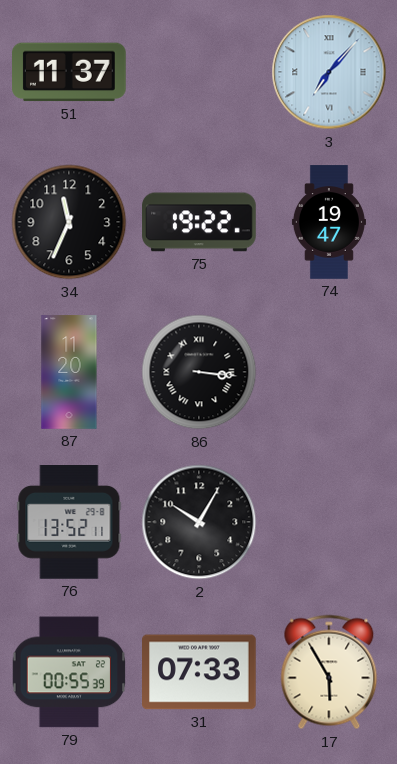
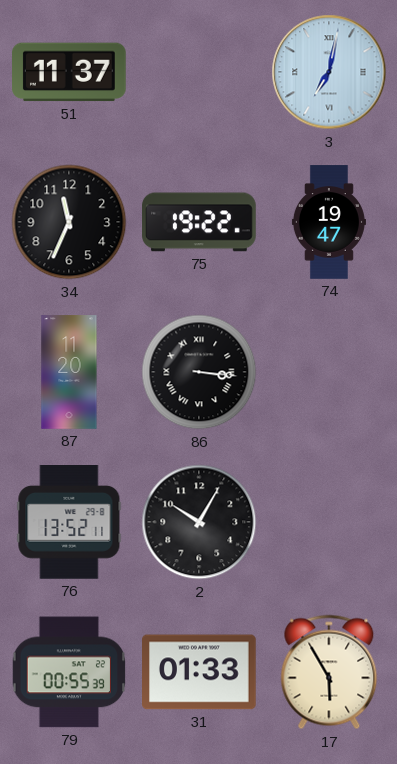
3: 7:07 -> 7:02
31: 07:33 -> 01:33
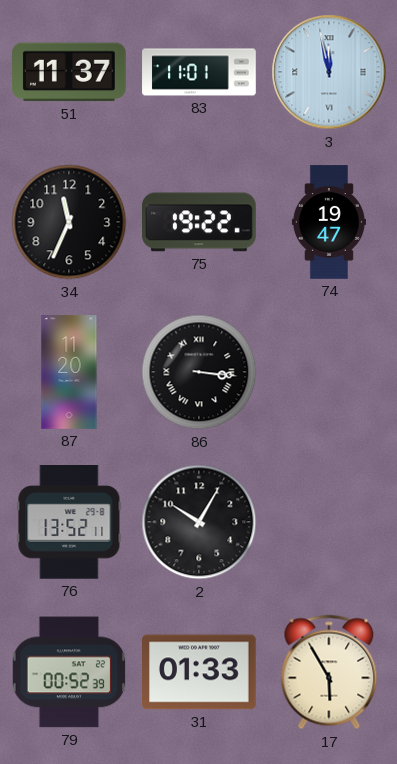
83: none -> 11:01
3: 7:02 -> 11:58
79: 00:55 -> 00:52
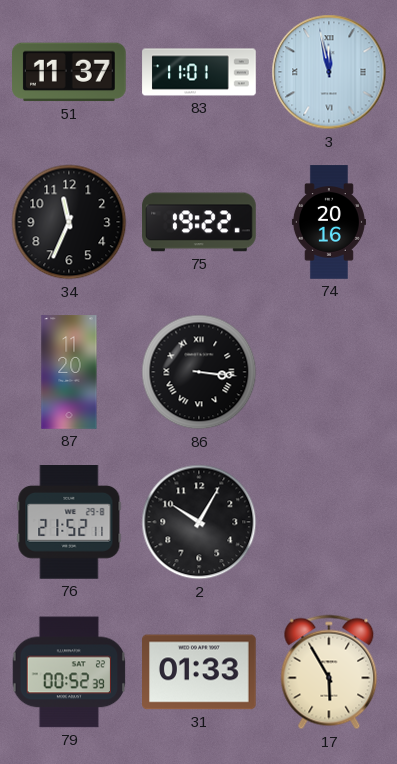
74: 19:47 -> 20:16
76: 13:52 -> 21:52
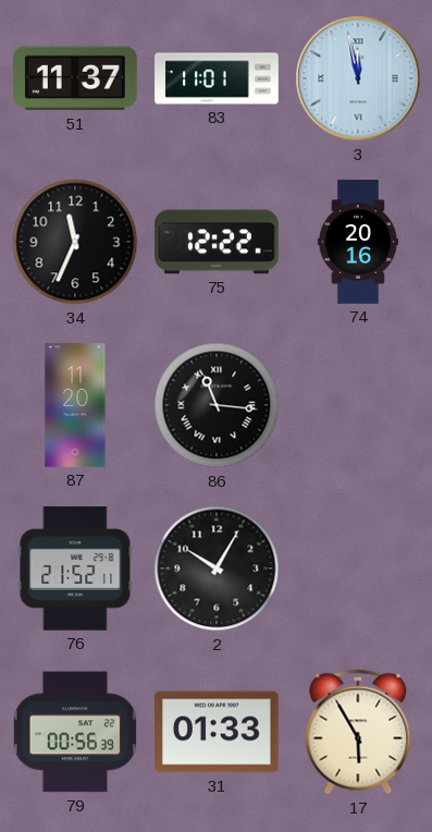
75: 19:22 -> 12:22
86: 3:16 -> 11:16
79: 00:52 -> 00:56
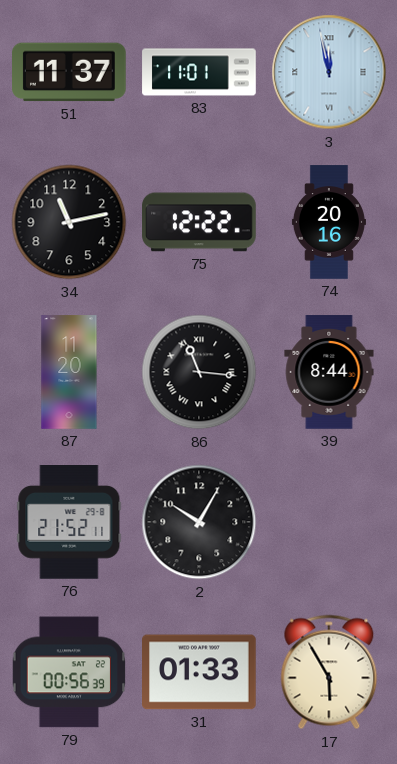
34: 11:34 -> 11:13
39: none -> 8:44
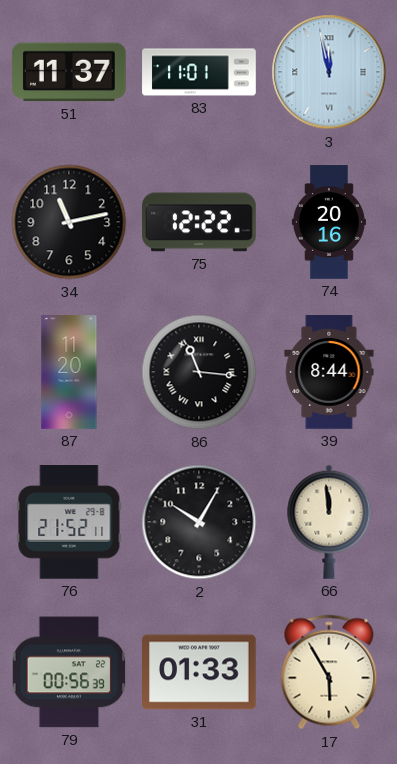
66: none -> 11:59
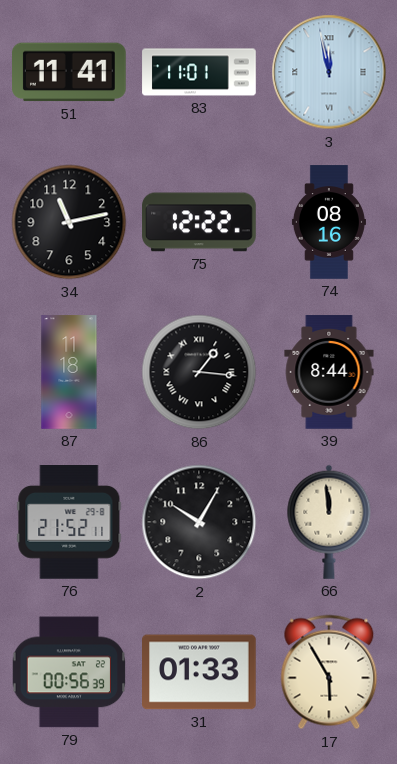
51: 11:37 -> 11:41
74: 20:16 -> 08:16
87: 11:20 -> 11:18
86: 11:16 -> 1:16
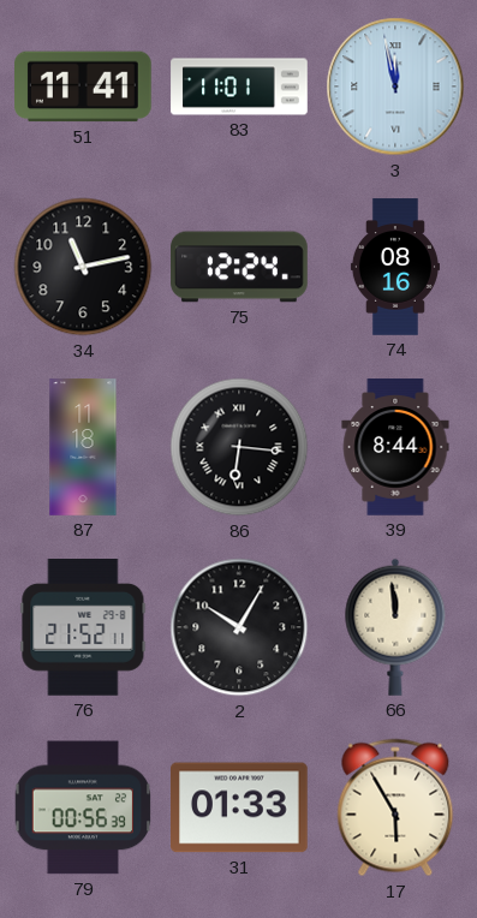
75: 12:22 -> 12:24
86: 1:16 -> 6:16
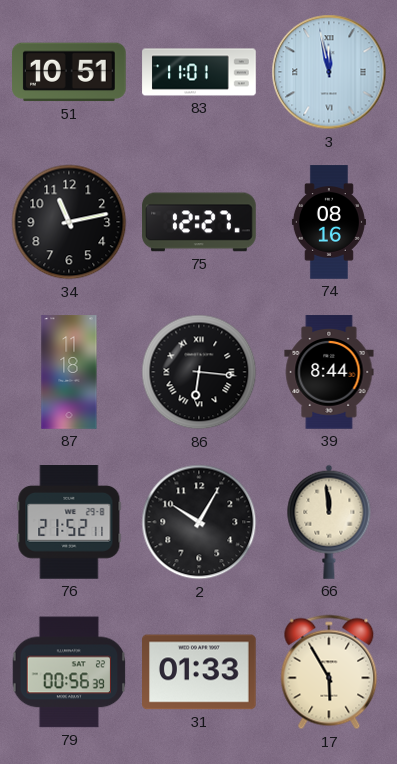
51: 11:41 -> 10:51
75: 12:24 -> 12:27
